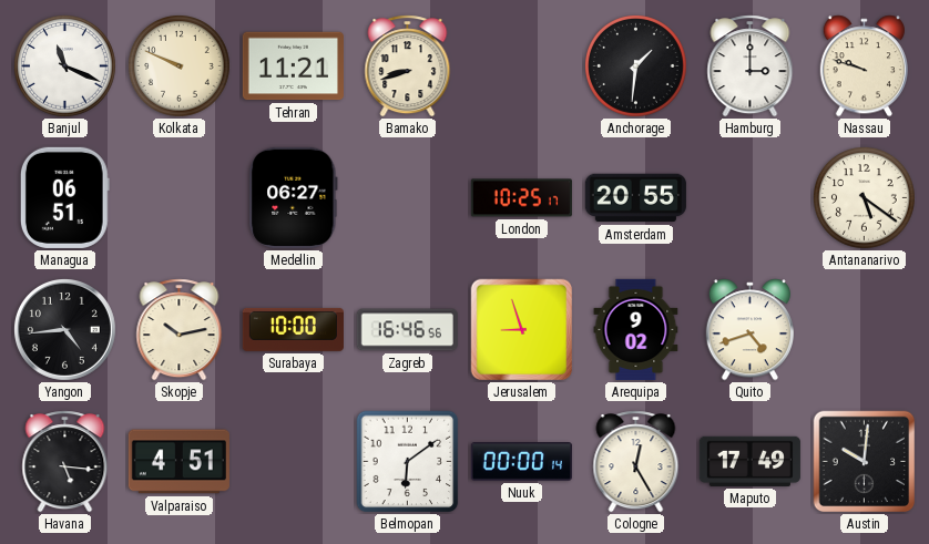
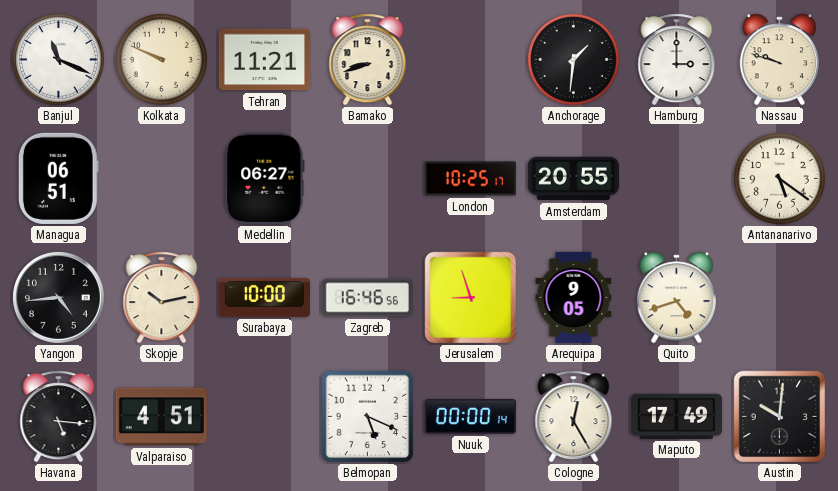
Arequipa: 9:02 -> 9:05
Belmopan: 6:09 -> 5:19
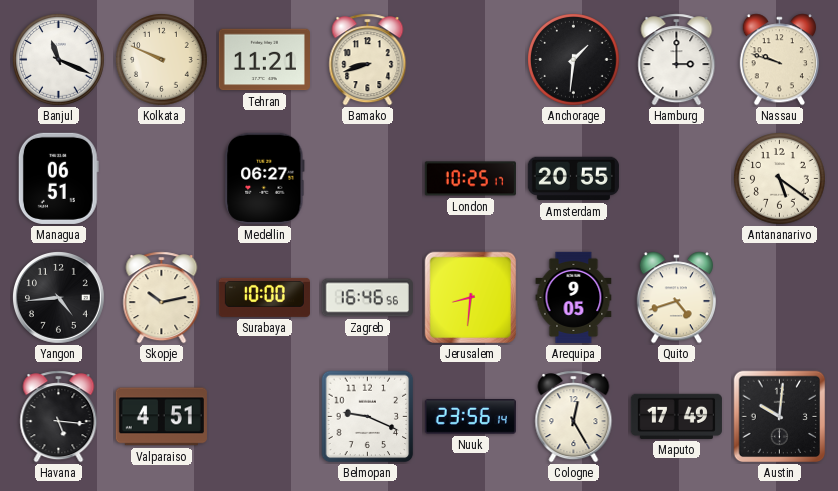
Jerusalem: 8:57 -> 8:31
Belmopan: 5:19 -> 9:19
Nuuk: 00:00 -> 23:56
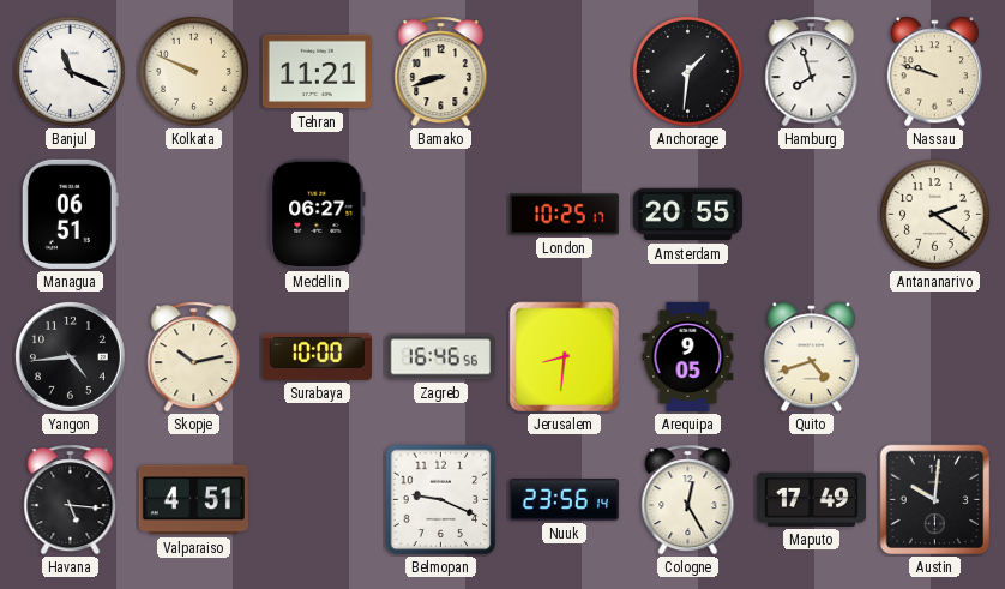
Hamburg: 3:00 -> 7:57
Antananarivo: 5:21 -> 2:21
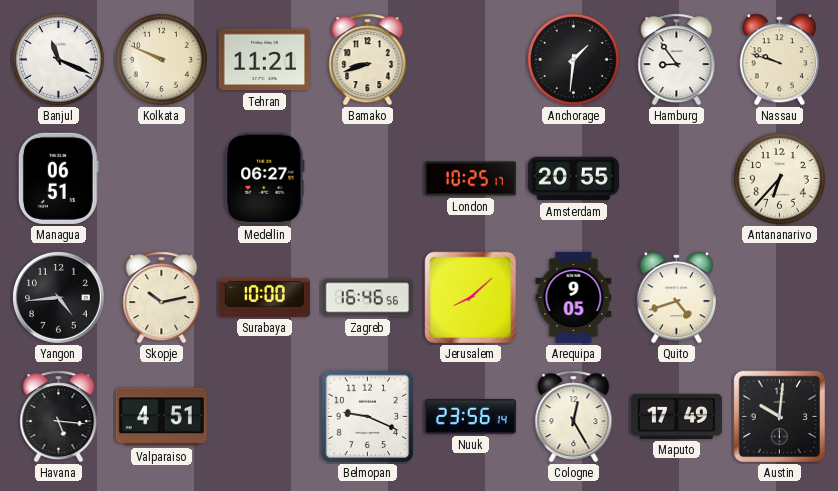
Hamburg: 7:57 -> 8:54
Antananarivo: 2:21 -> 6:37
Jerusalem: 8:31 -> 8:08
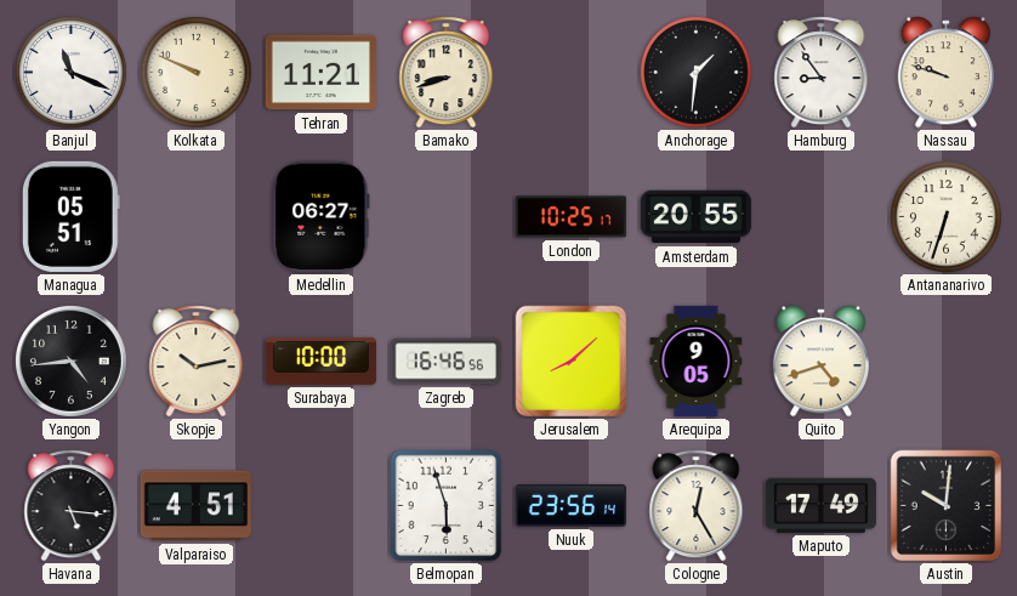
Managua: 06:51 -> 05:51
Antananarivo: 6:37 -> 6:33
Belmopan: 9:19 -> 5:57
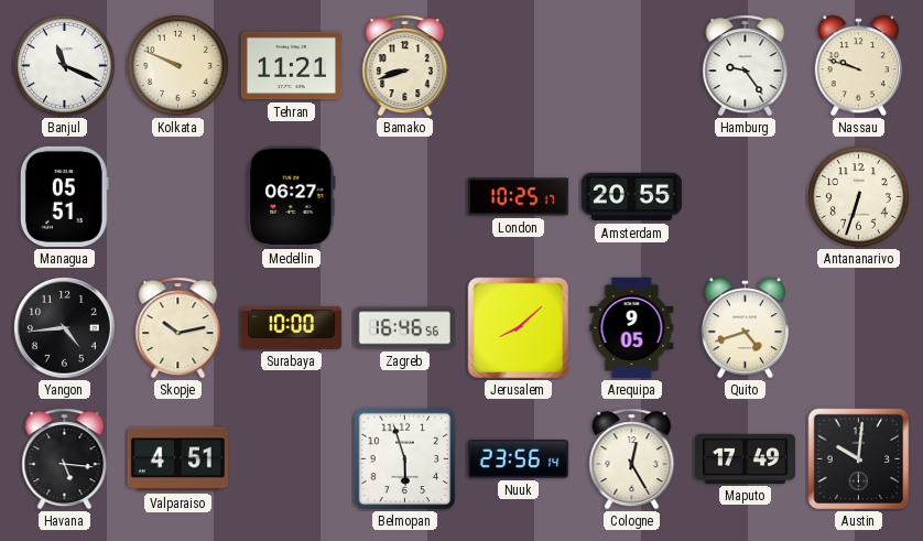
Anchorage: 1:31 -> none
Hamburg: 8:54 -> 9:24
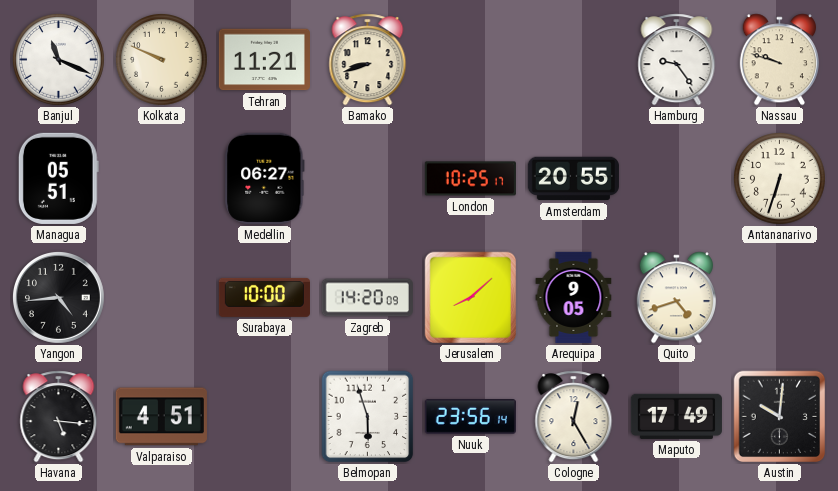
Skopje: 10:13 -> none
Zagreb: 16:46 -> 14:20
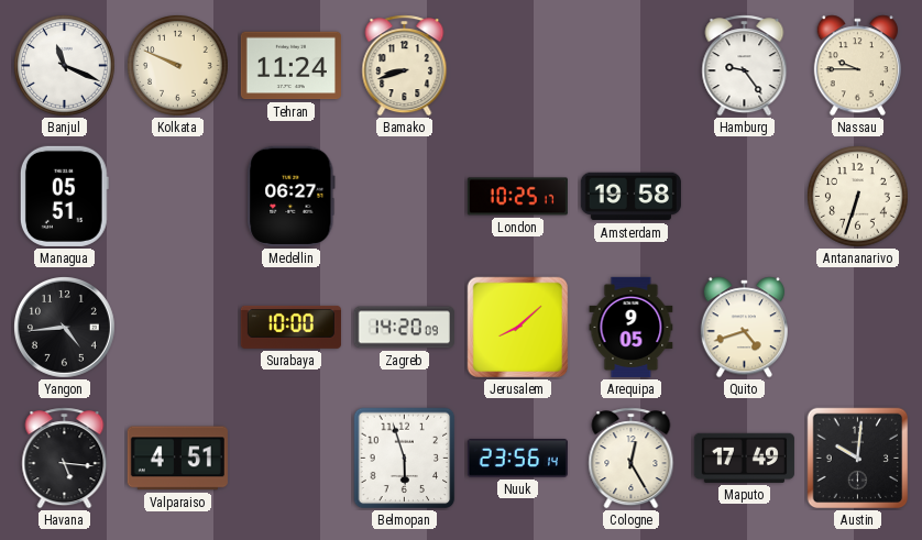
Tehran: 11:21 -> 11:24
Nassau: 9:48 -> 9:45
Amsterdam: 20:55 -> 19:58
